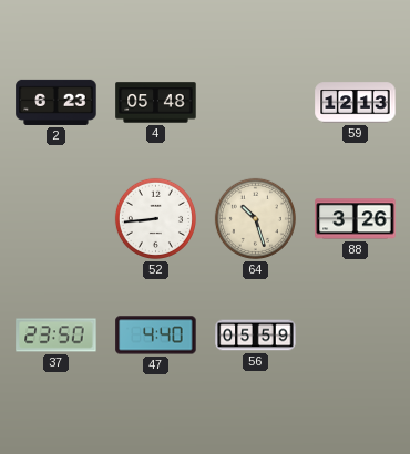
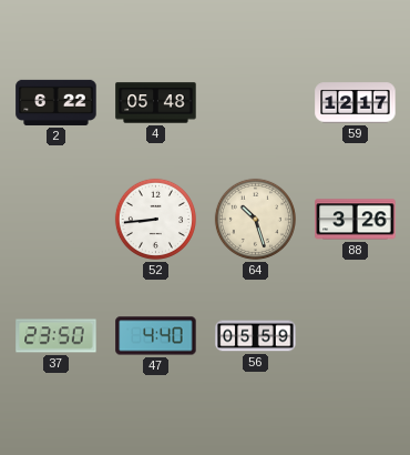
2: 6:23 -> 6:22
59: 12:13 -> 12:17
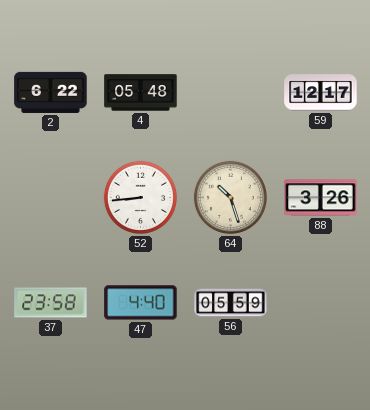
37: 23:50 -> 23:58
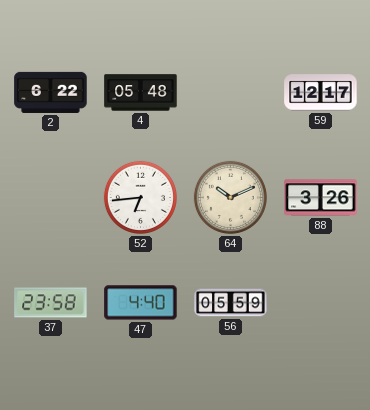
52: 8:44 -> 6:44
64: 10:27 -> 10:11
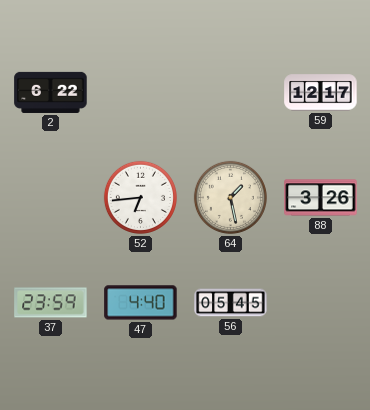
4: 05:48 -> none
64: 10:11 -> 1:28
37: 23:58 -> 23:59
56: 05:59 -> 05:45
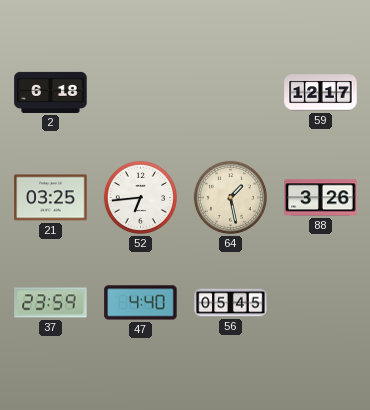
2: 6:22 -> 6:18
21: none -> 03:25
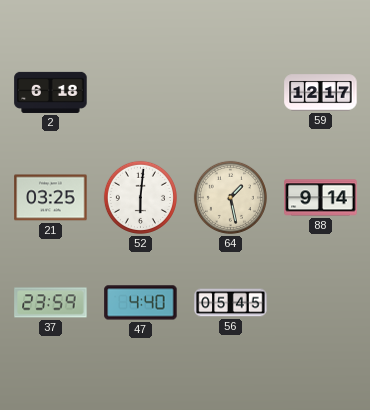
52: 6:44 -> 6:01
88: 3:26 -> 9:14
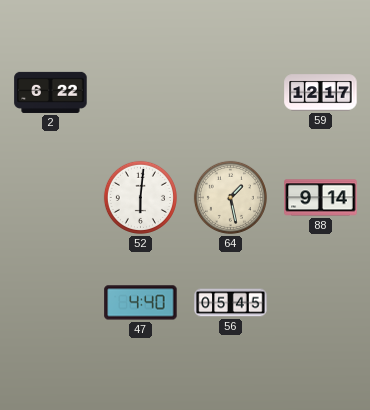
2: 6:18 -> 6:22
21: 03:25 -> none
37: 23:59 -> none
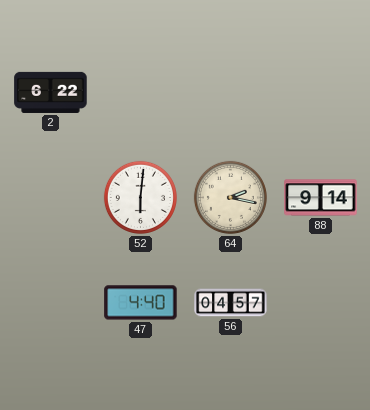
59: 12:17 -> none
64: 1:28 -> 2:17
56: 05:45 -> 04:57
